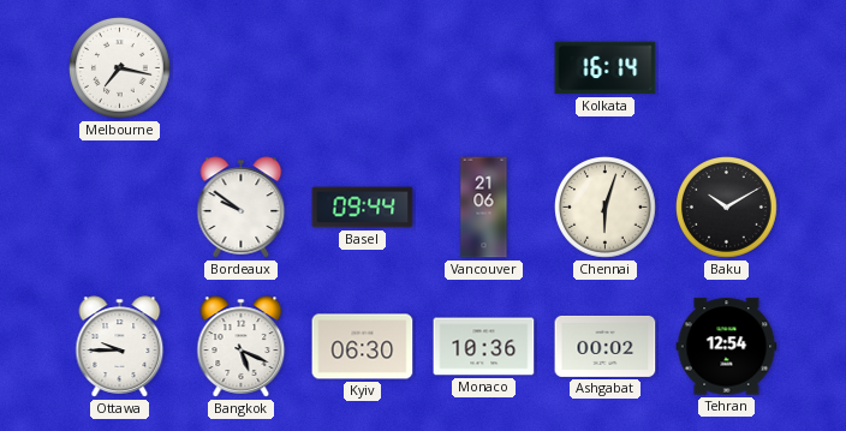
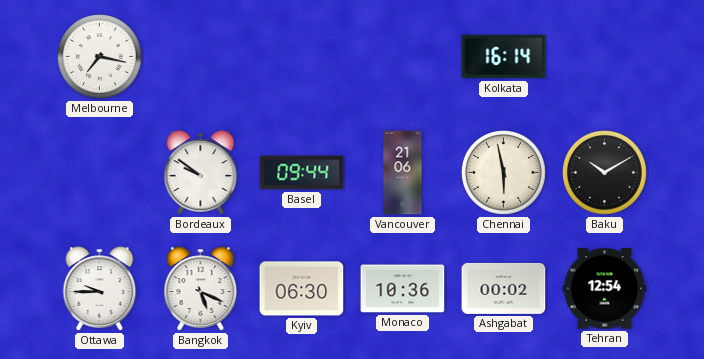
Chennai: 6:03 -> 5:58
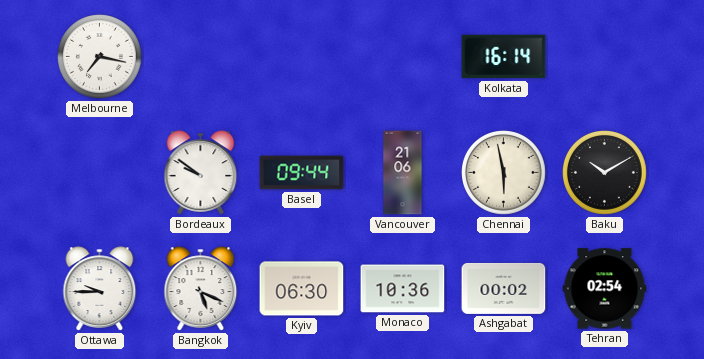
Tehran: 12:54 -> 02:54
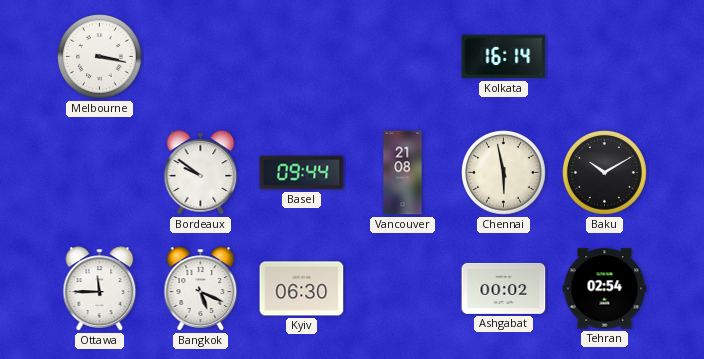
Melbourne: 7:17 -> 3:17
Vancouver: 21:06 -> 21:08
Ottawa: 9:45 -> 11:45
Monaco: 10:36 -> none
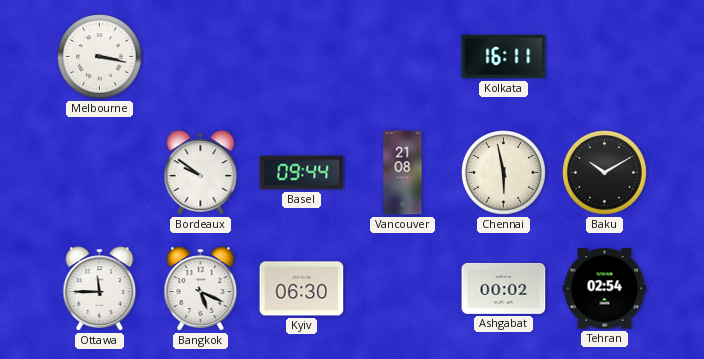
Kolkata: 16:14 -> 16:11
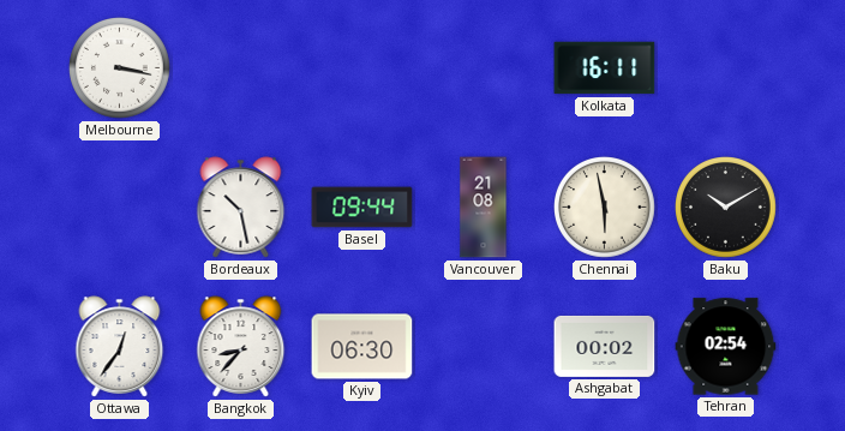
Bordeaux: 9:51 -> 10:28
Ottawa: 11:45 -> 12:36
Bangkok: 5:19 -> 8:37
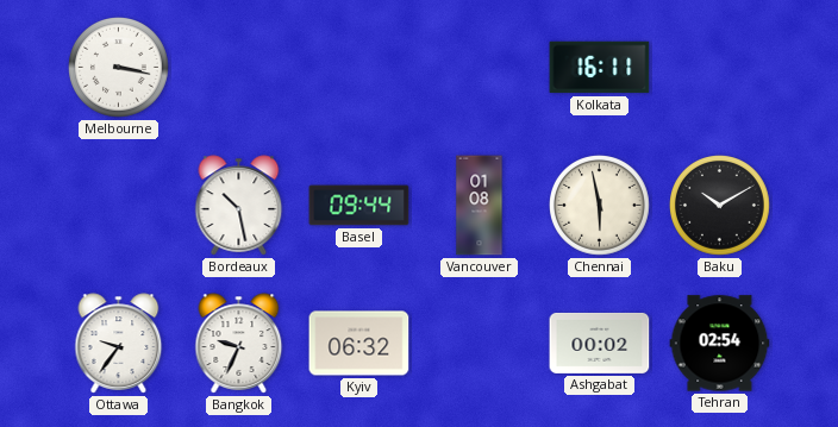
Vancouver: 21:08 -> 01:08
Ottawa: 12:36 -> 9:36
Bangkok: 8:37 -> 9:34
Kyiv: 06:30 -> 06:32
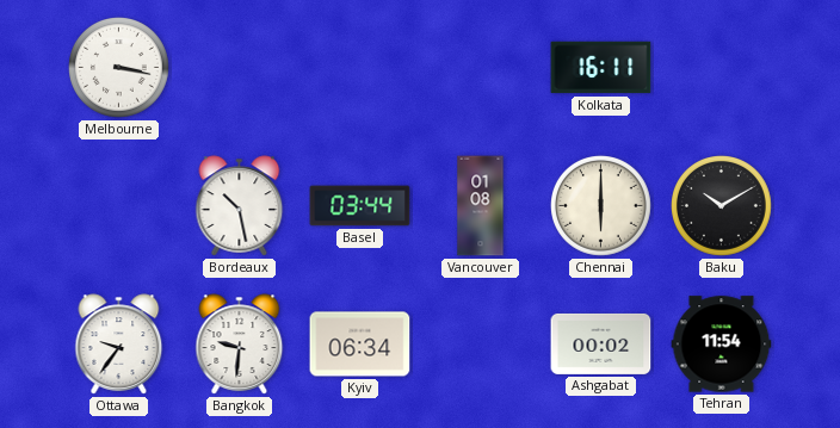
Basel: 09:44 -> 03:44
Chennai: 5:58 -> 6:00
Bangkok: 9:34 -> 9:31
Kyiv: 06:32 -> 06:34
Tehran: 02:54 -> 11:54
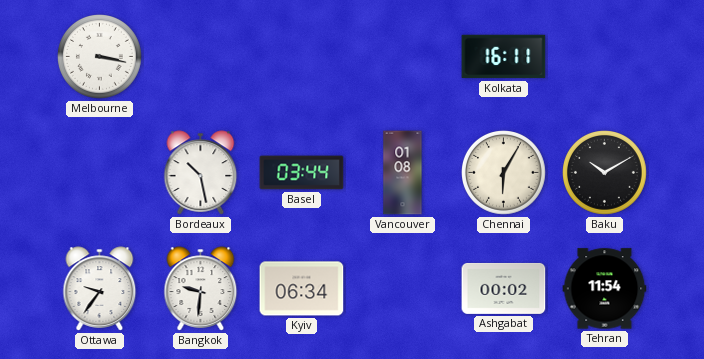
Chennai: 6:00 -> 6:05
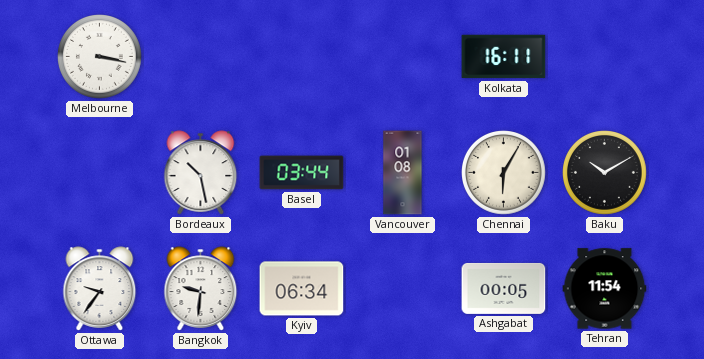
Ashgabat: 00:02 -> 00:05
